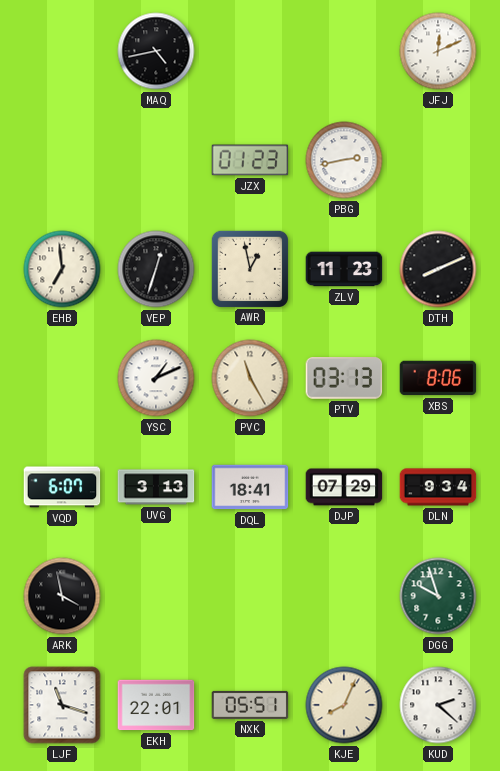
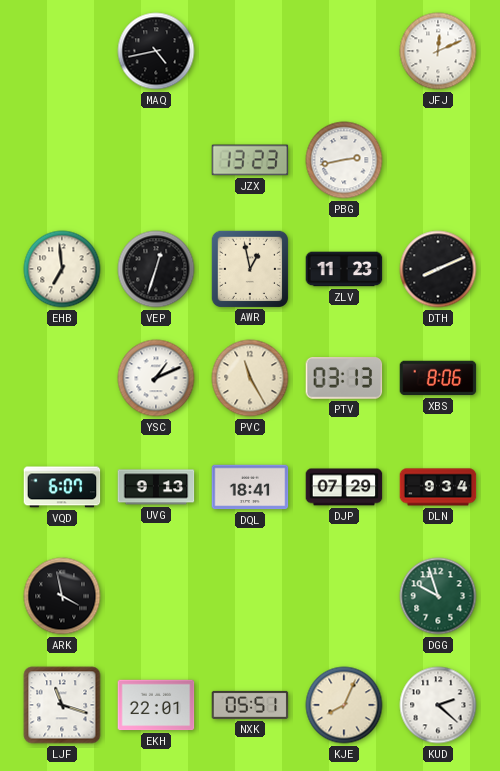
JZX: 01:23 -> 13:23
UVG: 3:13 -> 9:13
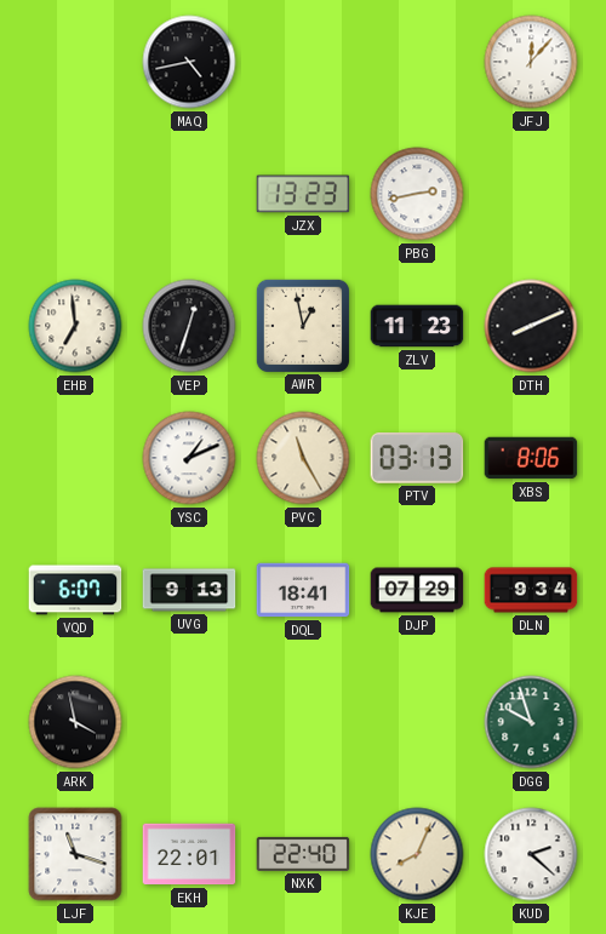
JFJ: 12:11 -> 12:07
NXK: 05:51 -> 22:40
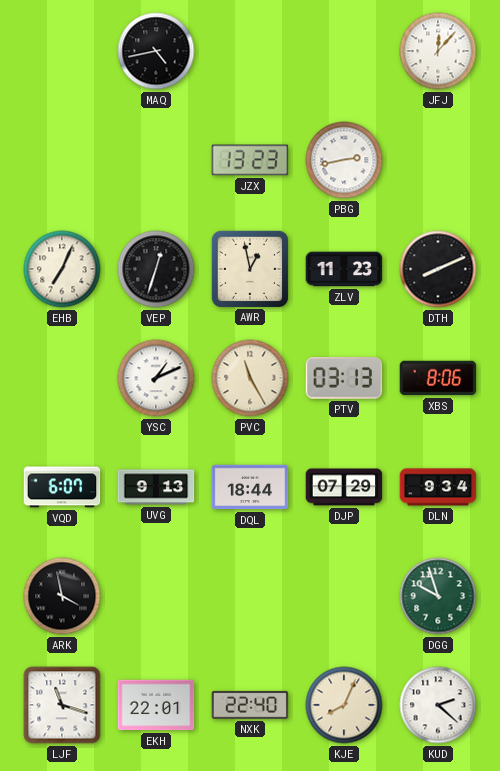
EHB: 6:59 -> 7:04
DQL: 18:41 -> 18:44
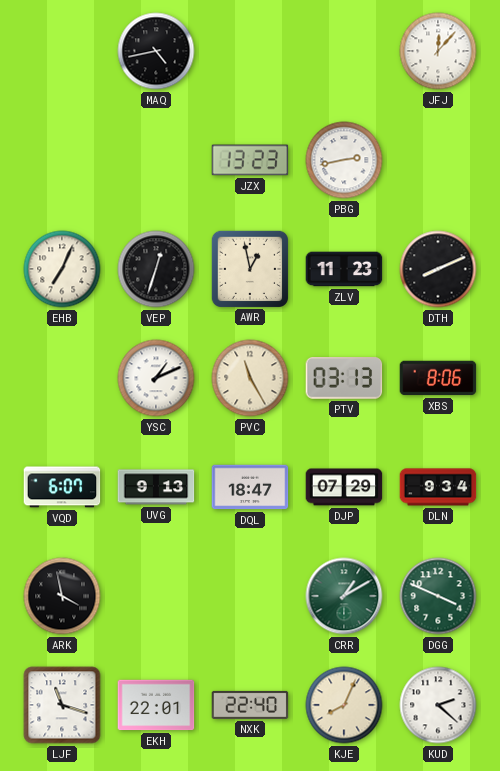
DQL: 18:44 -> 18:47
CRR: none -> 1:10
DGG: 9:57 -> 3:49
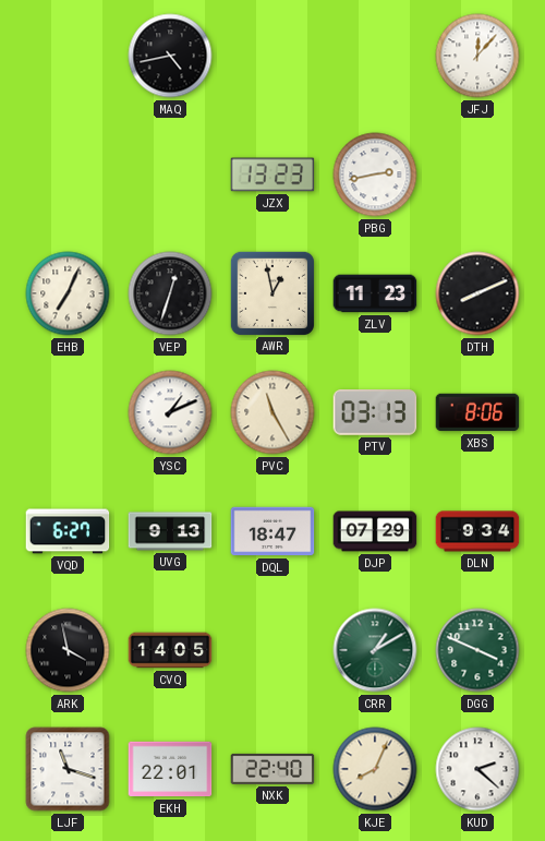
VQD: 6:07 -> 6:27
CVQ: none -> 14:05
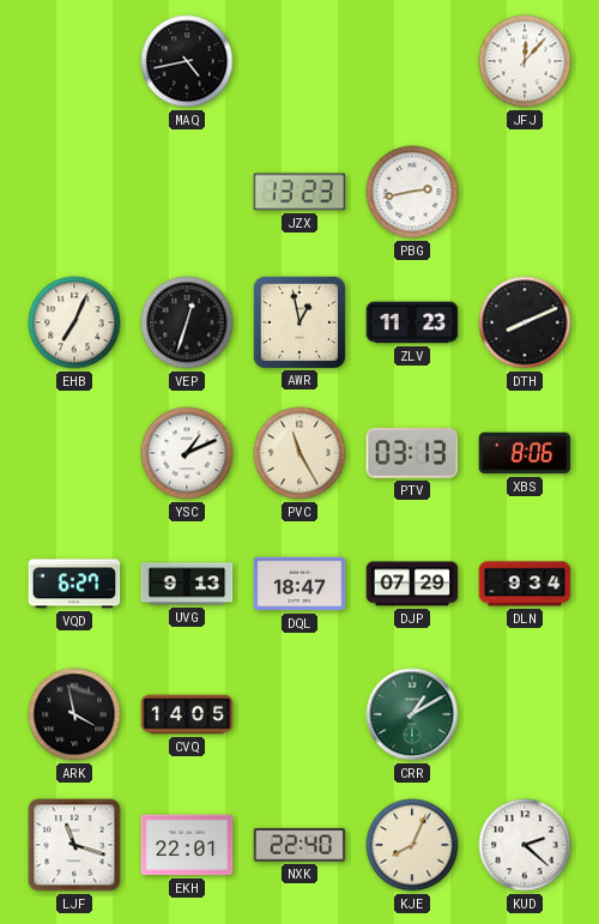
DGG: 3:49 -> none
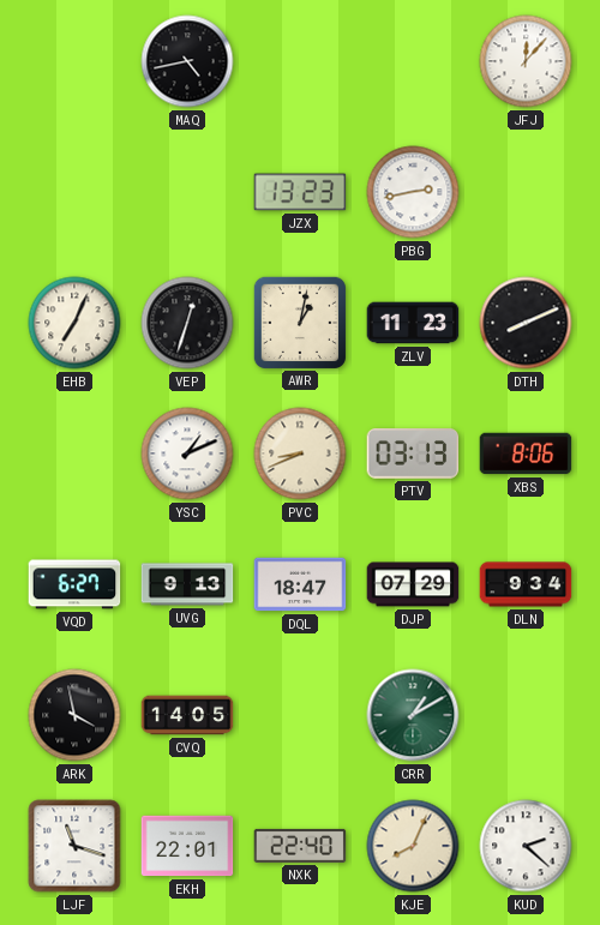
AWR: 12:58 -> 1:02
PVC: 11:25 -> 8:41
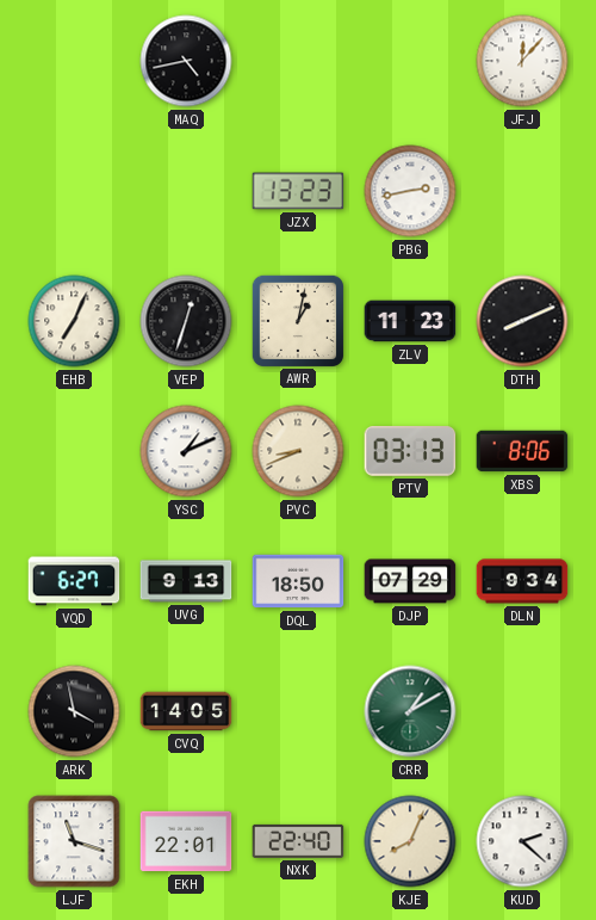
DQL: 18:47 -> 18:50
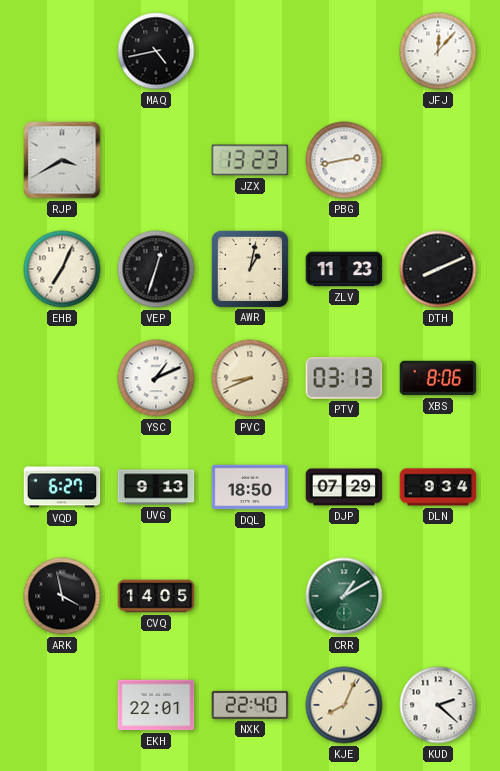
RJP: none -> 3:40
LJF: 11:18 -> none
